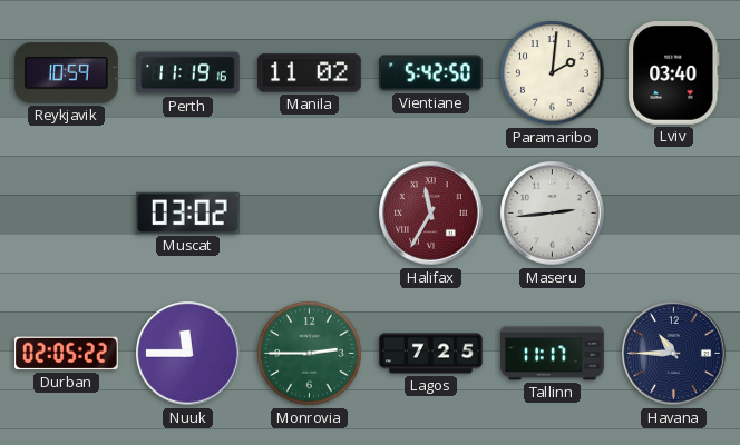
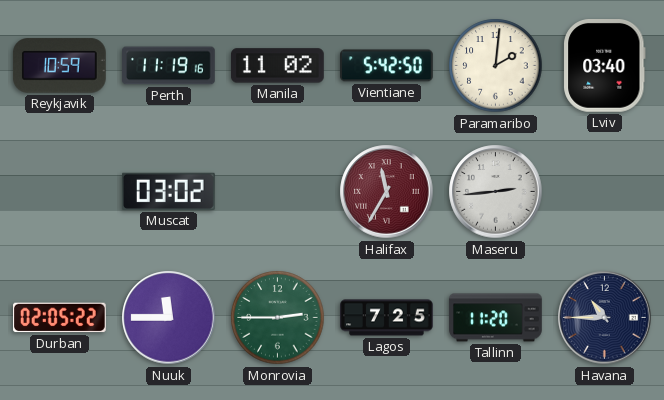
Tallinn: 11:17 -> 11:20
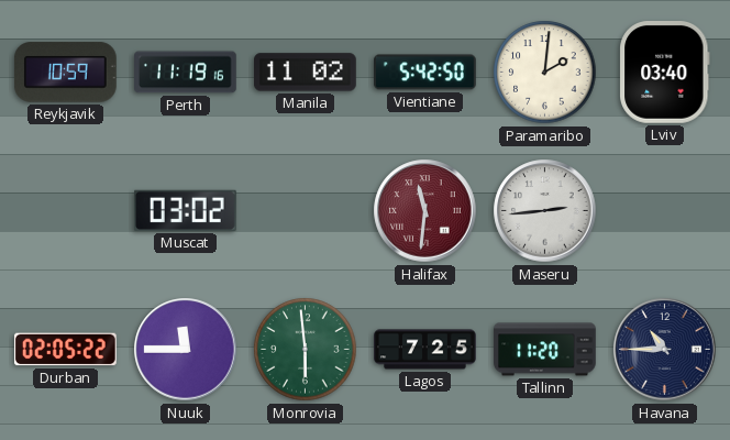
Halifax: 11:35 -> 11:31
Monrovia: 2:45 -> 5:59
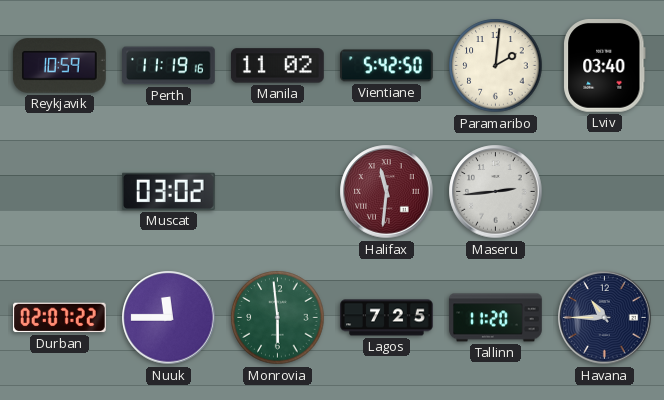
Durban: 02:05 -> 02:07
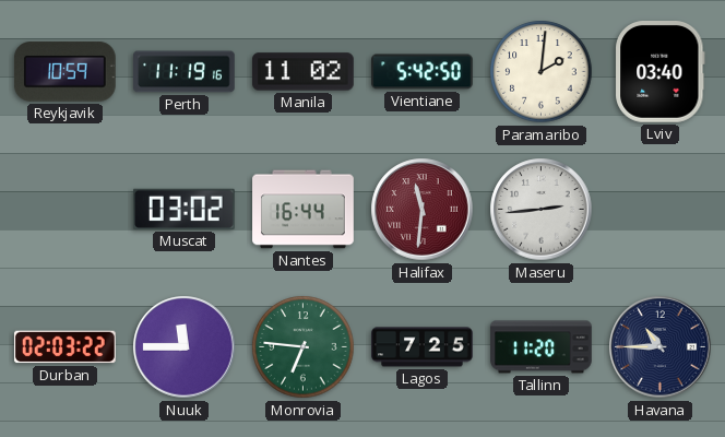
Nantes: none -> 16:44
Durban: 02:07 -> 02:03
Monrovia: 5:59 -> 6:46
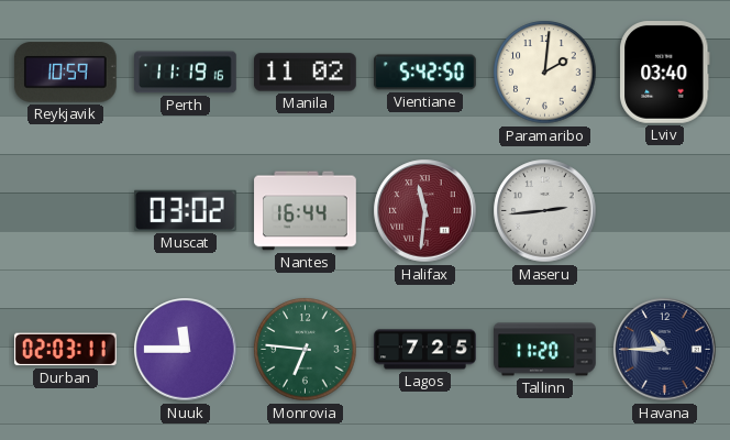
Durban: 02:03:22 -> 02:03:11
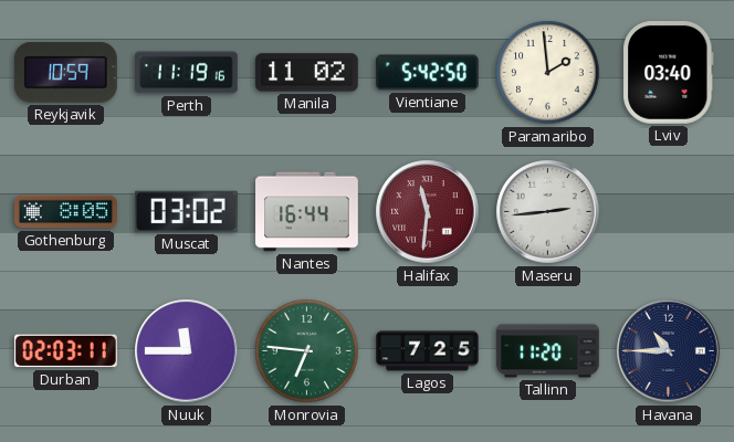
Paramaribo: 2:01 -> 1:59
Gothenburg: none -> 8:05
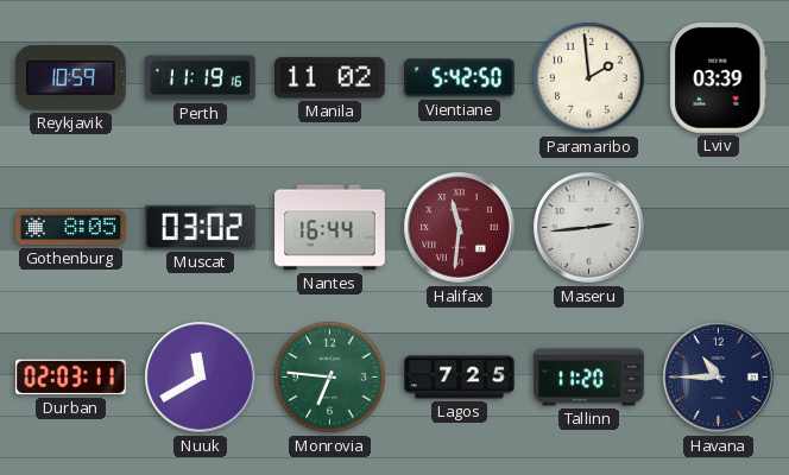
Lviv: 03:40 -> 03:39
Nuuk: 11:45 -> 11:40
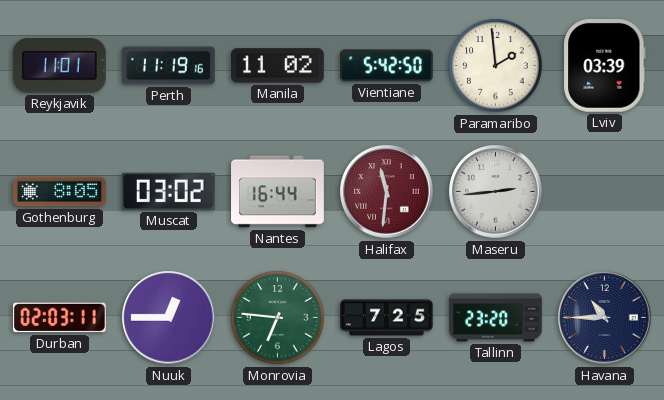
Reykjavik: 10:59 -> 11:01
Nuuk: 11:40 -> 12:45
Tallinn: 11:20 -> 23:20
